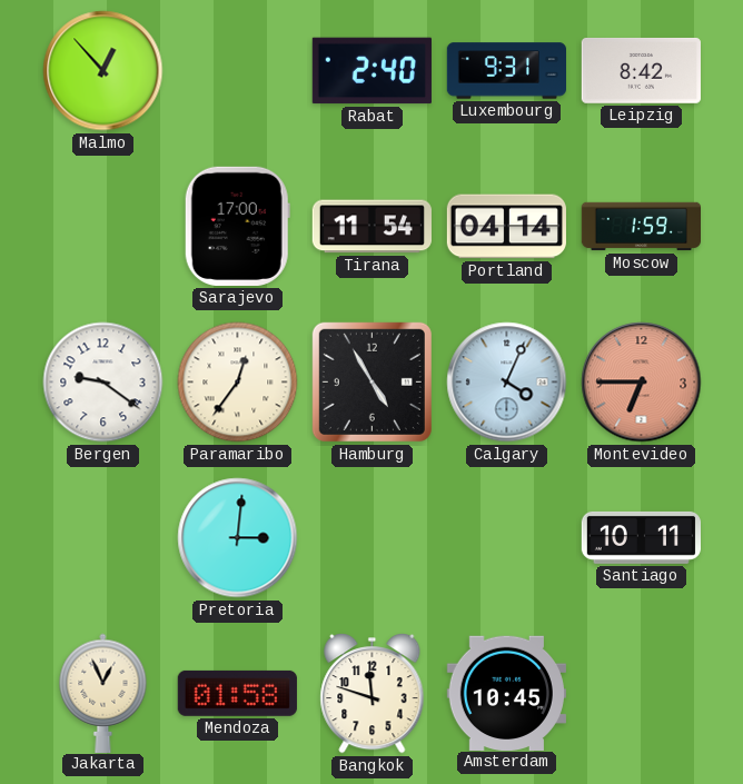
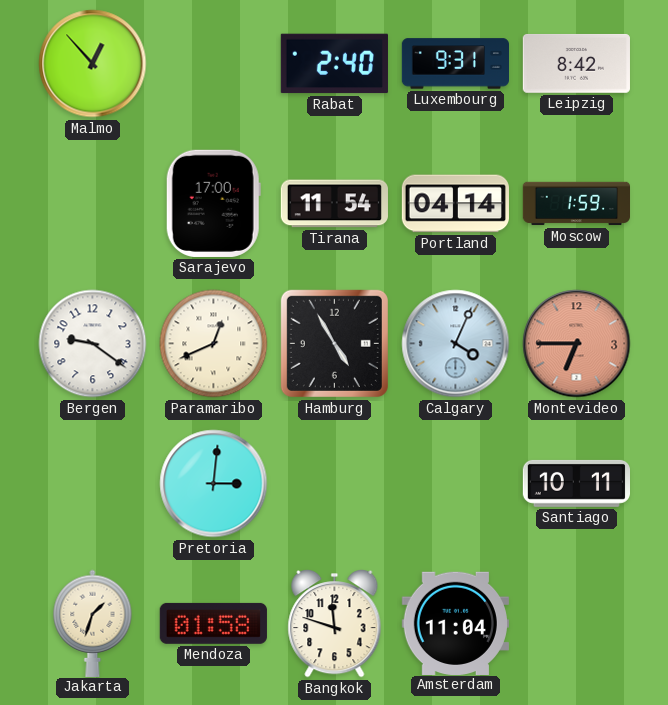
Paramaribo: 12:36 -> 12:41
Jakarta: 12:56 -> 1:33
Amsterdam: 10:45 -> 11:04
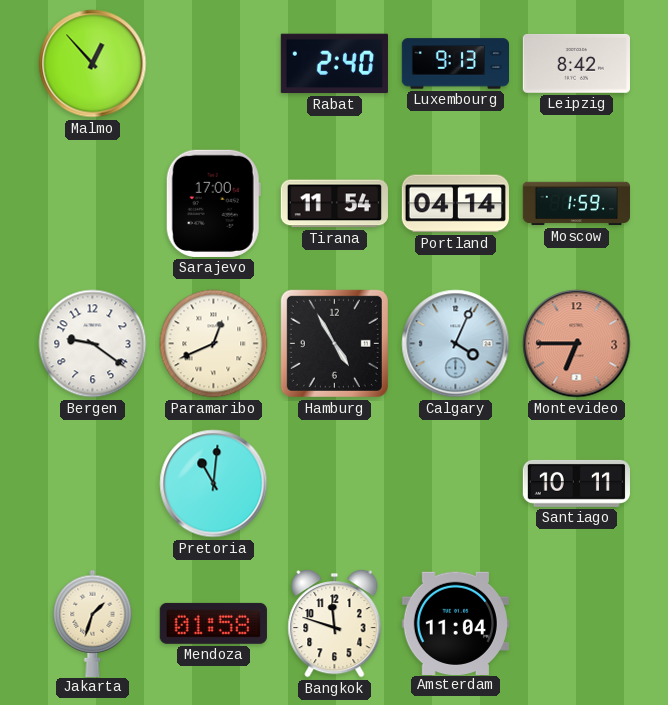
Luxembourg: 9:31 -> 9:13
Pretoria: 3:01 -> 11:01
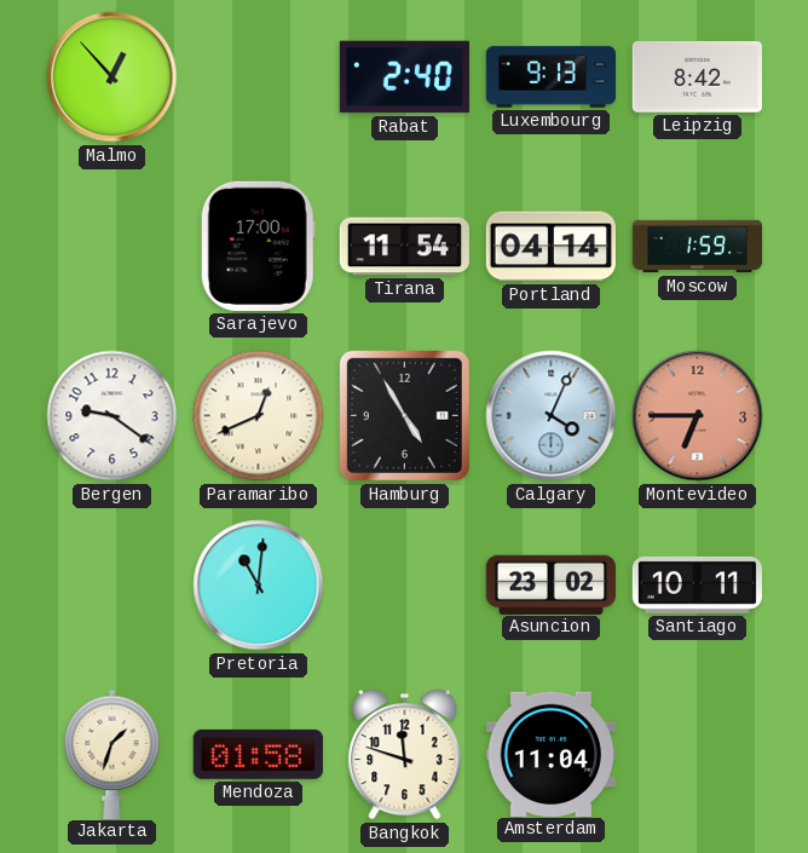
Asuncion: none -> 23:02
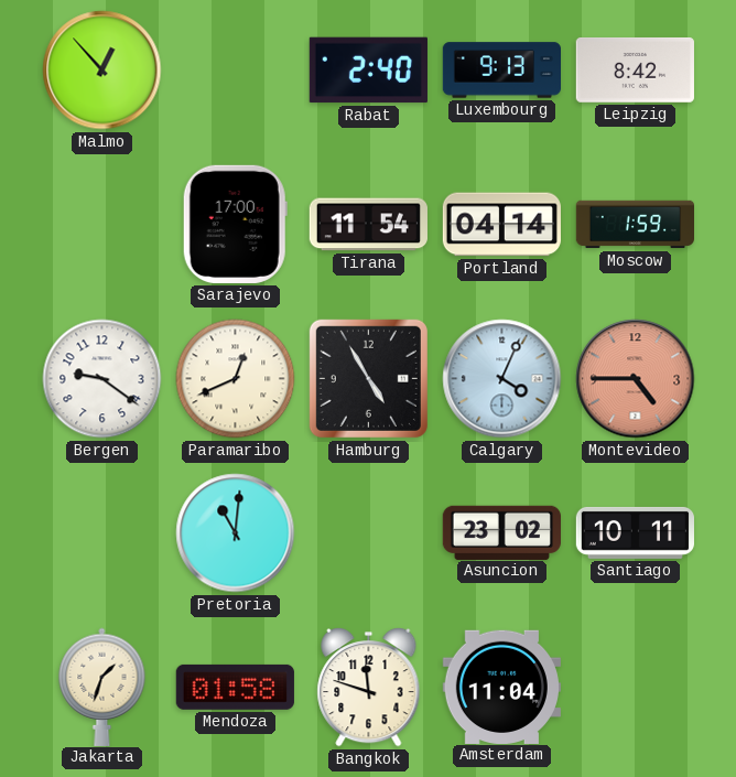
Montevideo: 6:45 -> 4:45
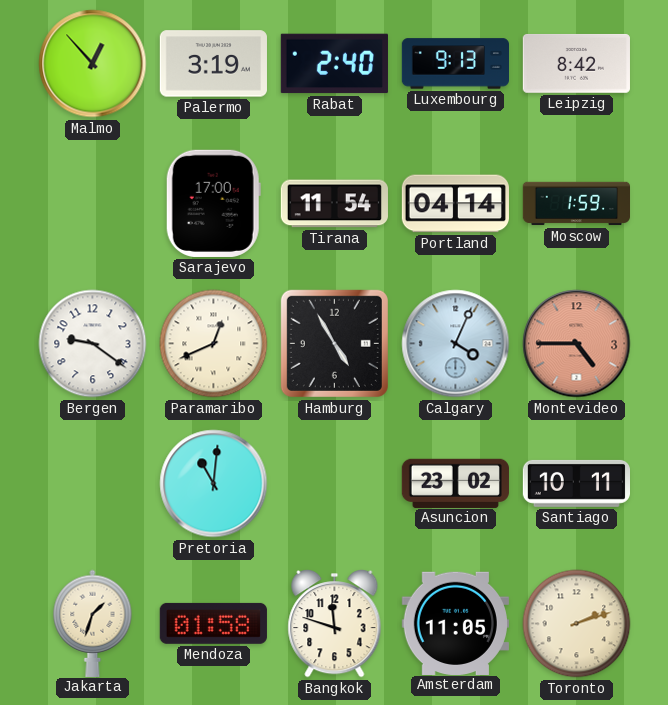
Palermo: none -> 3:19
Amsterdam: 11:04 -> 11:05
Toronto: none -> 2:12
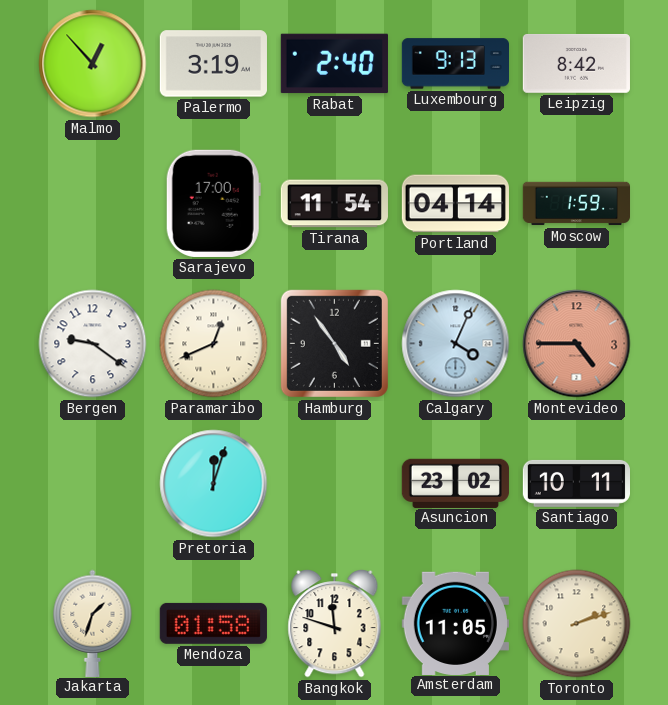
Hamburg: 4:55 -> 4:54
Pretoria: 11:01 -> 12:03
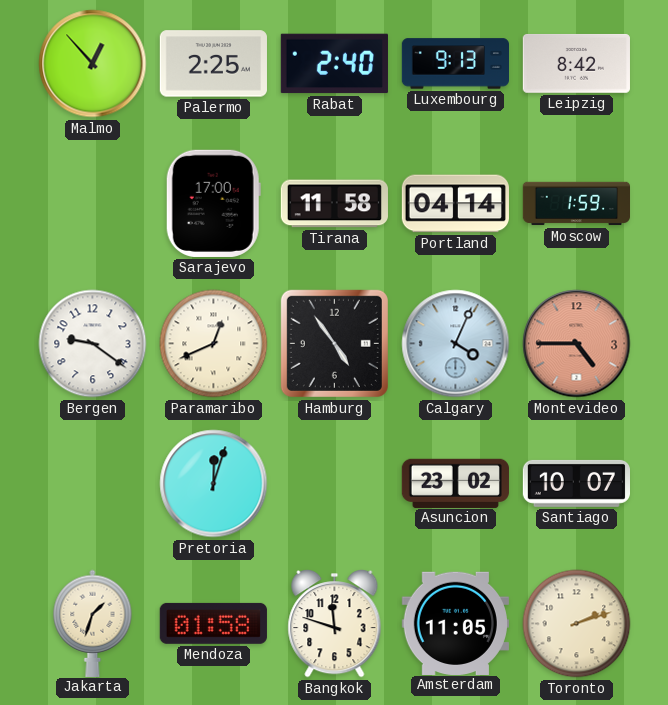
Palermo: 3:19 -> 2:25
Tirana: 11:54 -> 11:58
Santiago: 10:11 -> 10:07
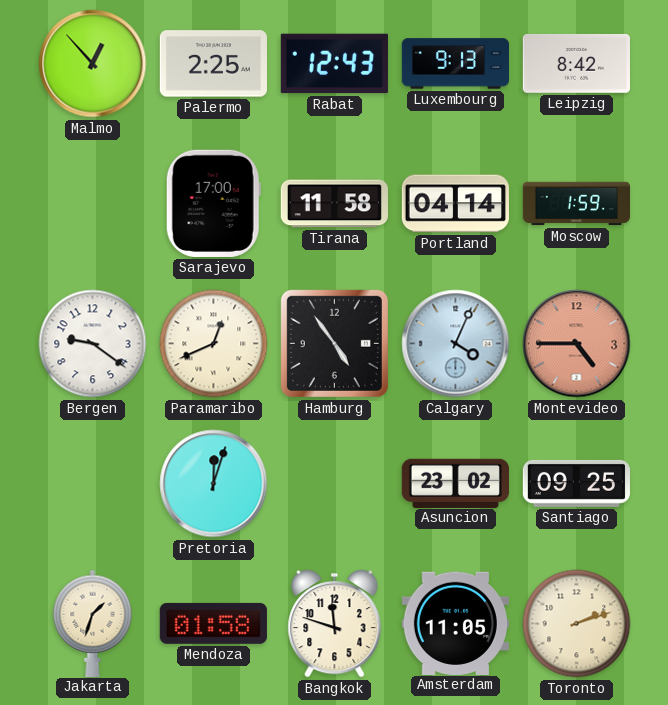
Rabat: 2:40 -> 12:43
Santiago: 10:07 -> 09:25
